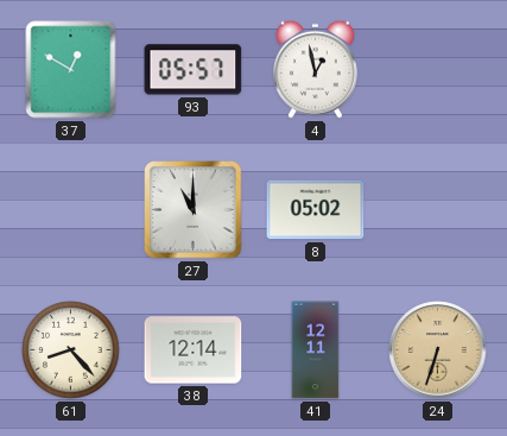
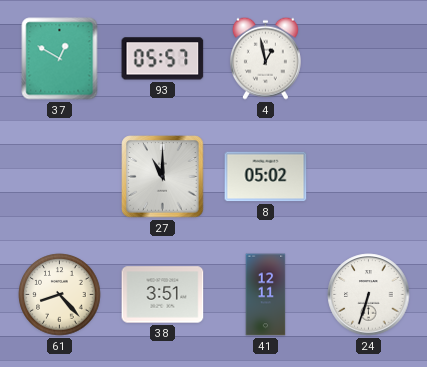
38: 12:14 -> 3:51
24 dial: champagne -> white
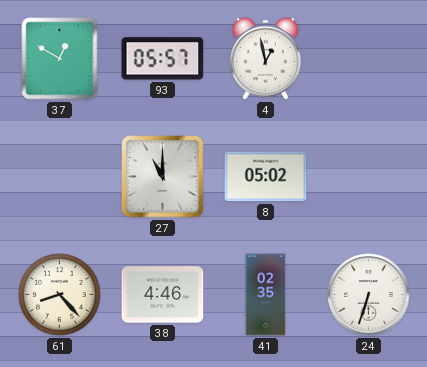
38: 3:51 -> 4:46
41: 12:11 -> 02:35
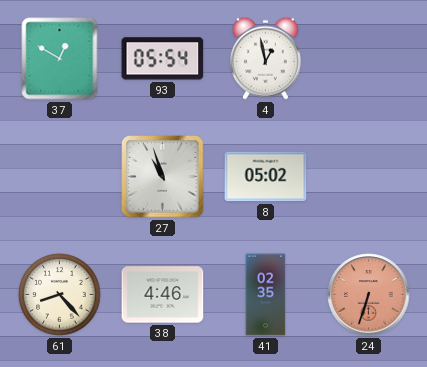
93: 05:57 -> 05:54
27: 11:00 -> 10:57
24 dial: white -> salmon
